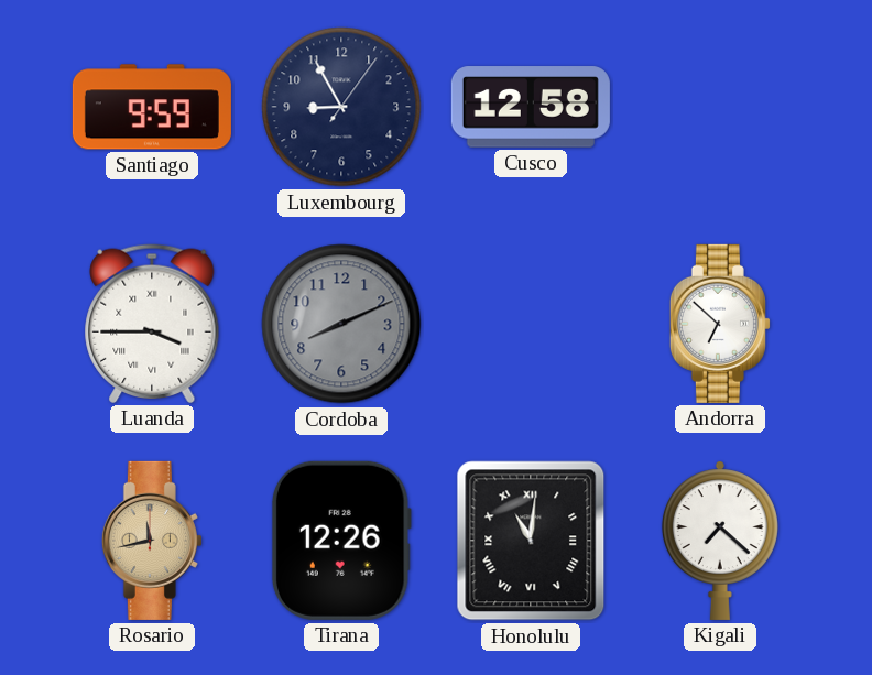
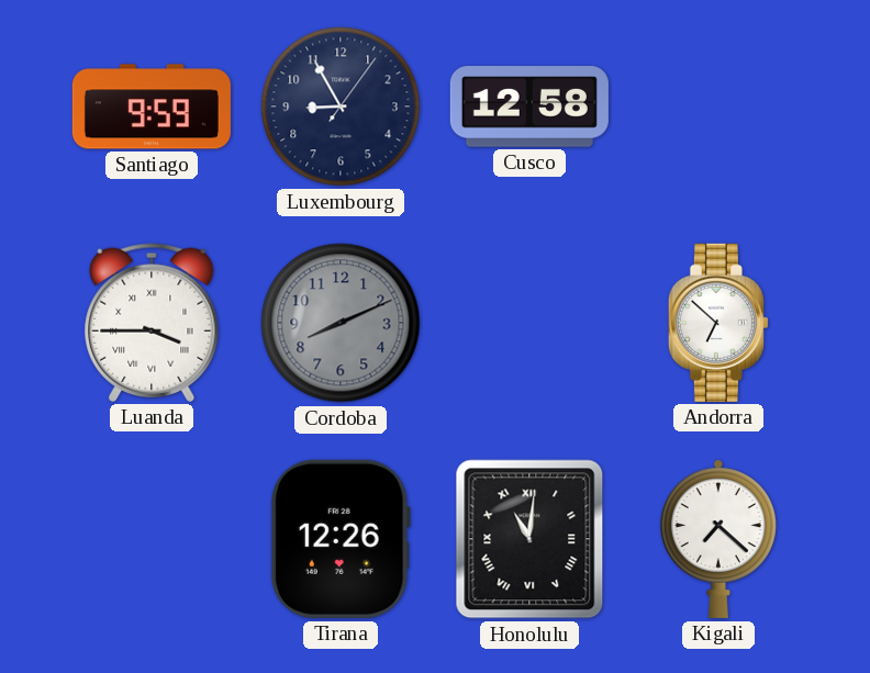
Rosario: 11:43 -> none
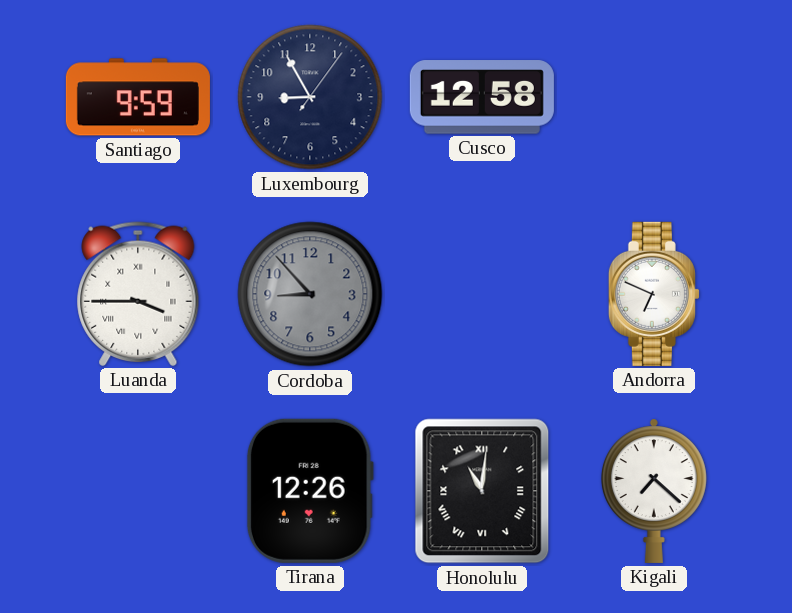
Cordoba: 8:11 -> 8:53
Andorra: 6:52 -> 6:49
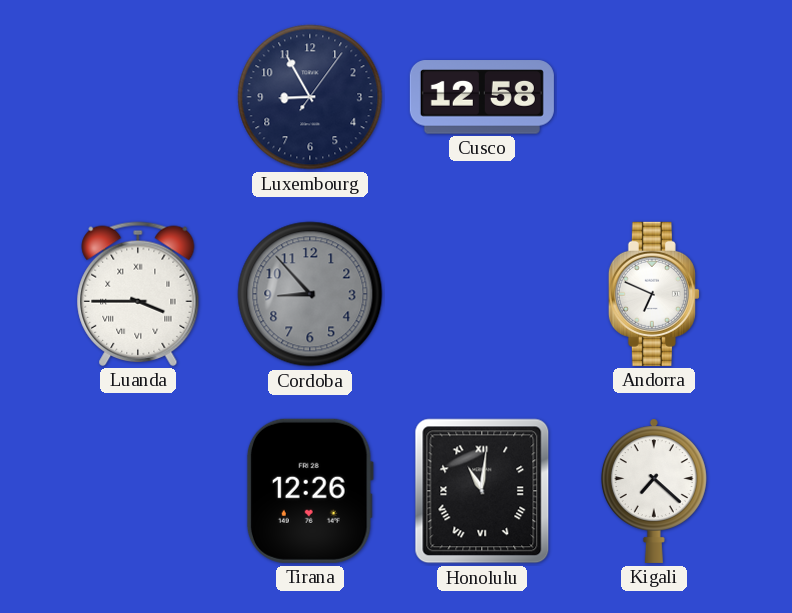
Santiago: 9:59 -> none
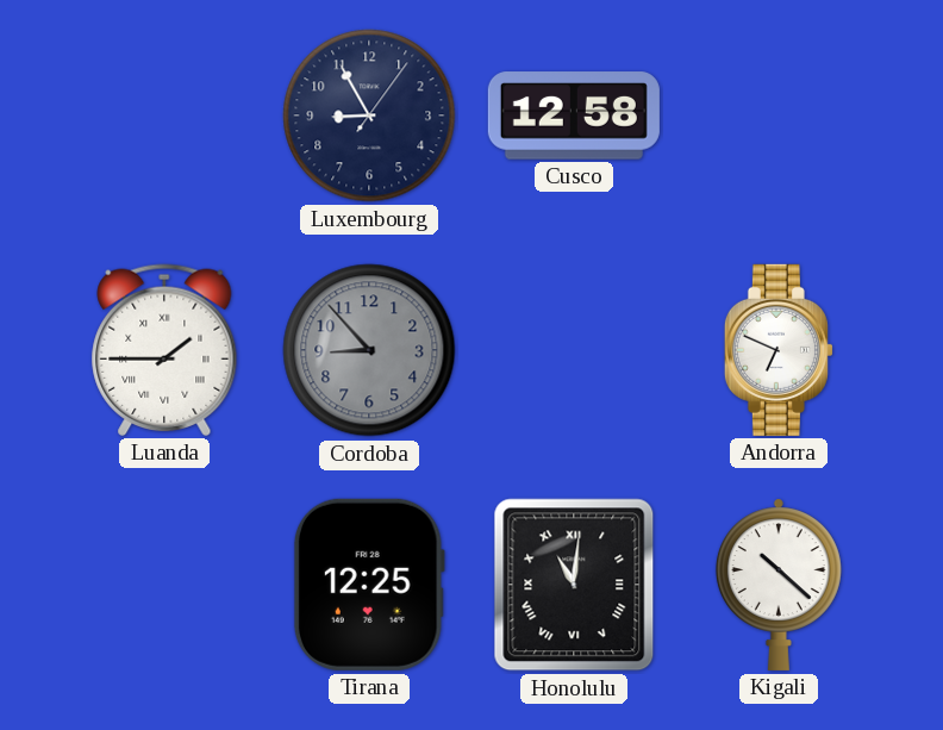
Luanda: 3:45 -> 1:45
Tirana: 12:26 -> 12:25
Kigali: 7:22 -> 10:22
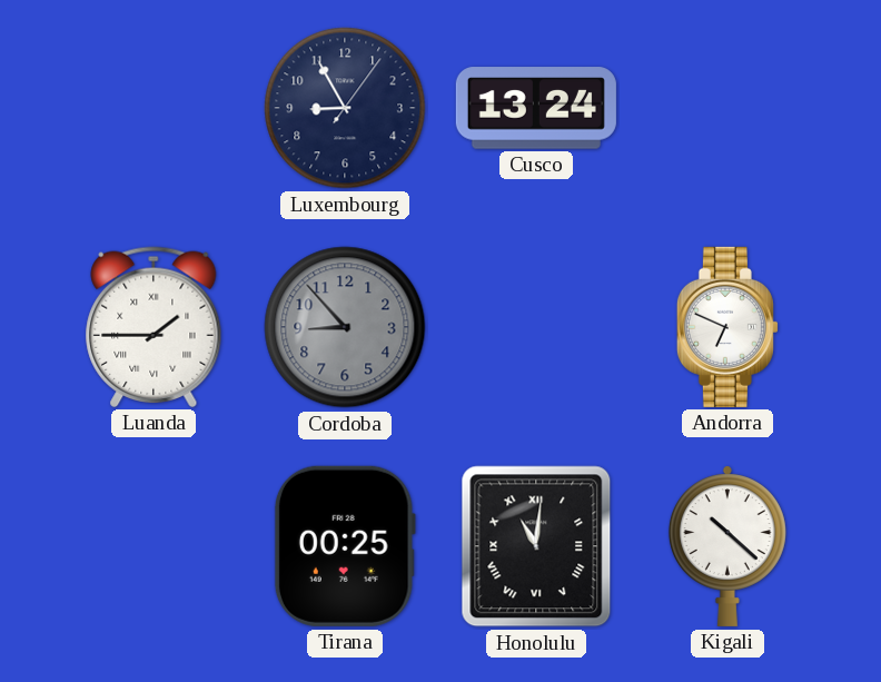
Cusco: 12:58 -> 13:24
Tirana: 12:25 -> 00:25
